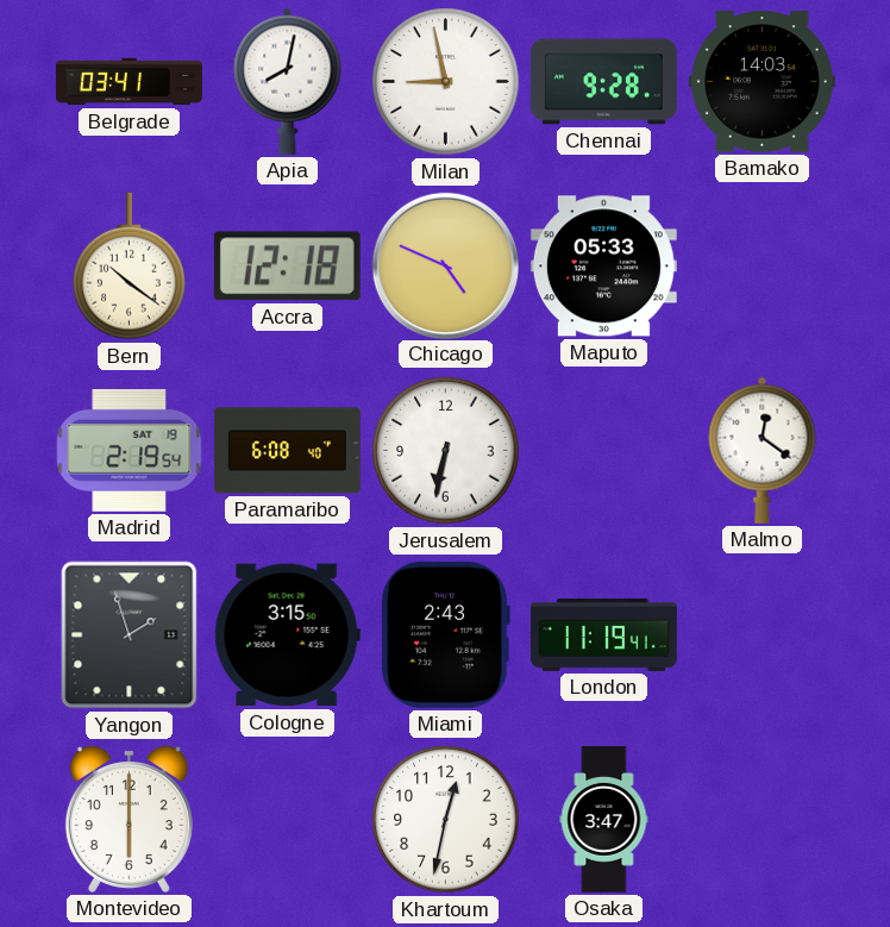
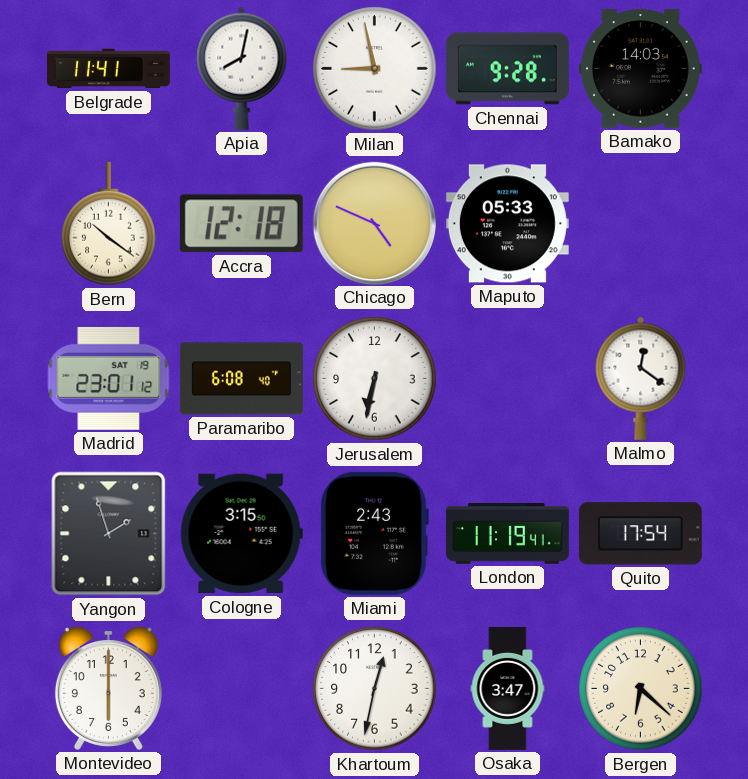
Belgrade: 03:41 -> 11:41
Madrid: 2:19 -> 23:01
Quito: none -> 17:54
Bergen: none -> 6:22
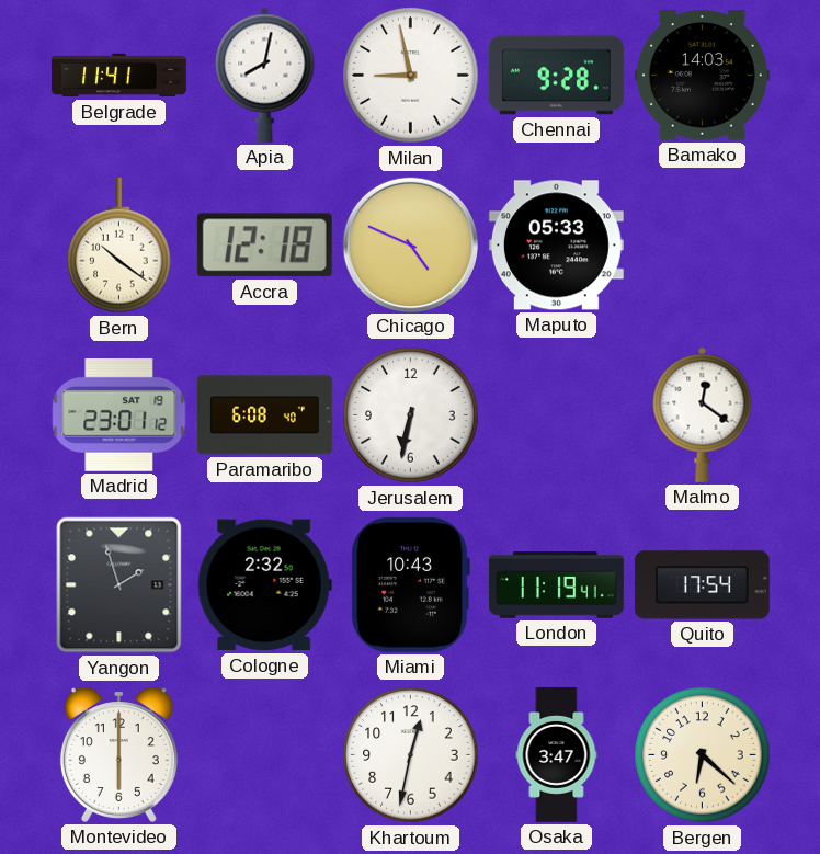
Cologne: 3:15 -> 2:32
Miami: 2:43 -> 10:43
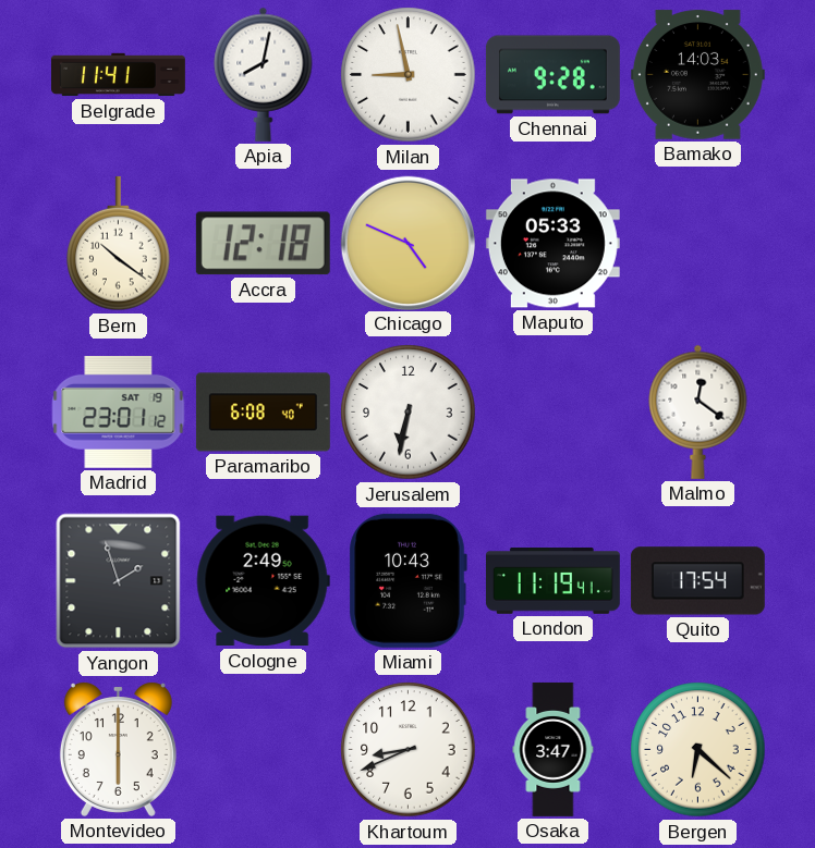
Cologne: 2:32 -> 2:49
Khartoum: 12:32 -> 8:41
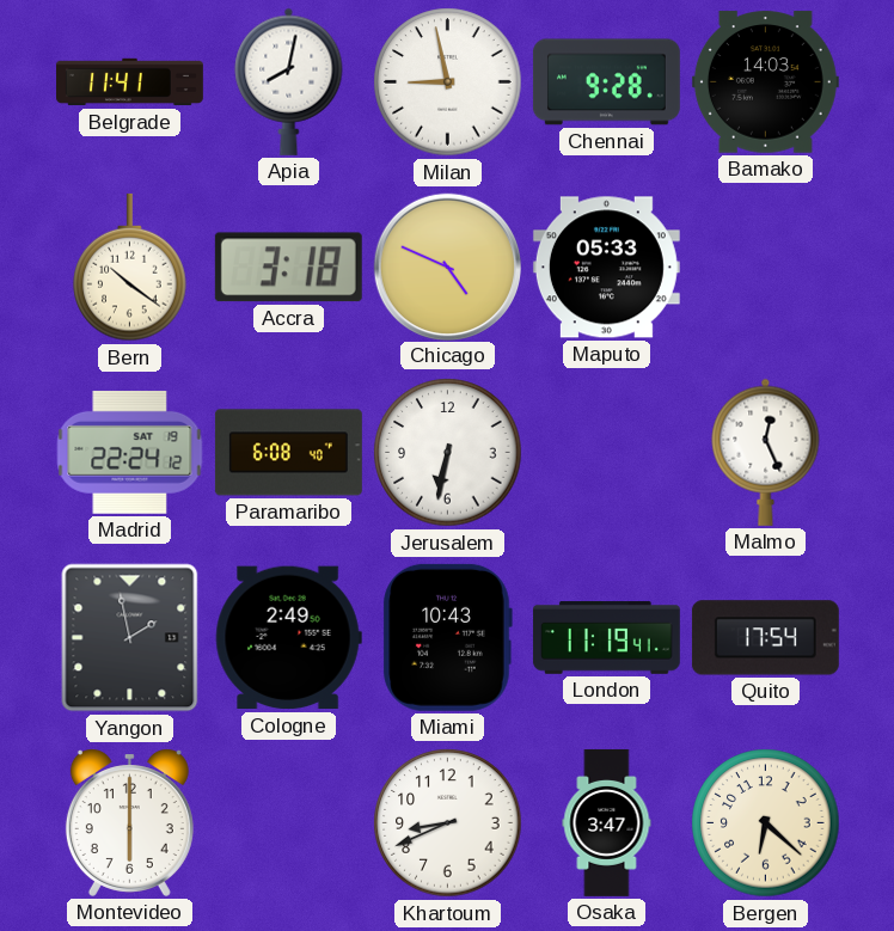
Accra: 12:18 -> 3:18
Madrid: 23:01 -> 22:24
Malmo: 12:21 -> 12:26
Yangon: 1:57 -> 1:58
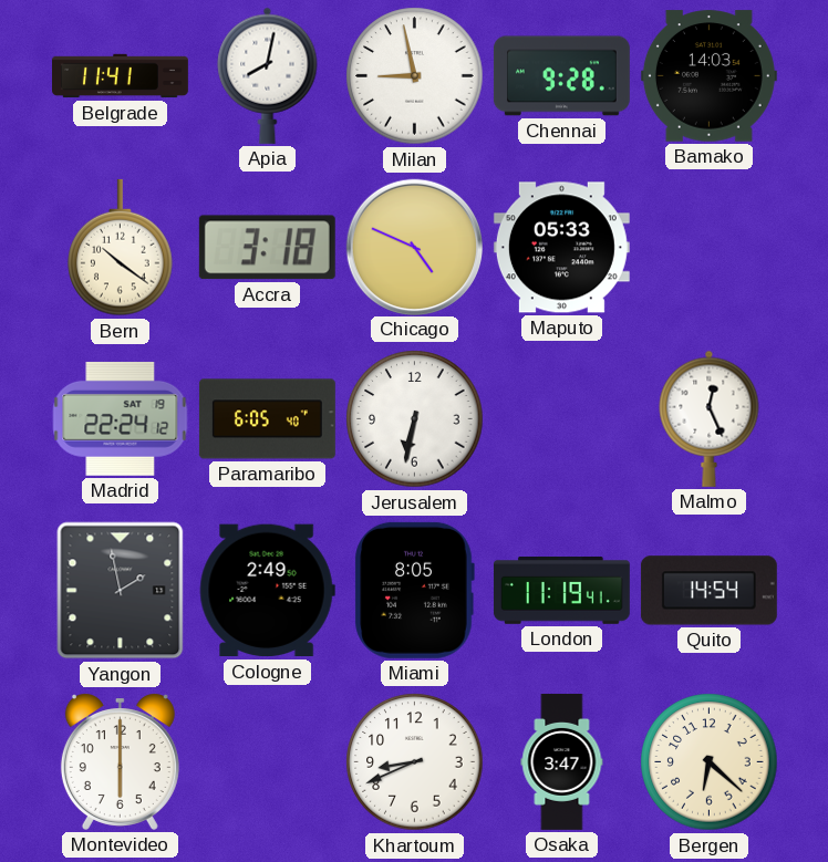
Paramaribo: 6:08 -> 6:05
Miami: 10:43 -> 8:05
Quito: 17:54 -> 14:54
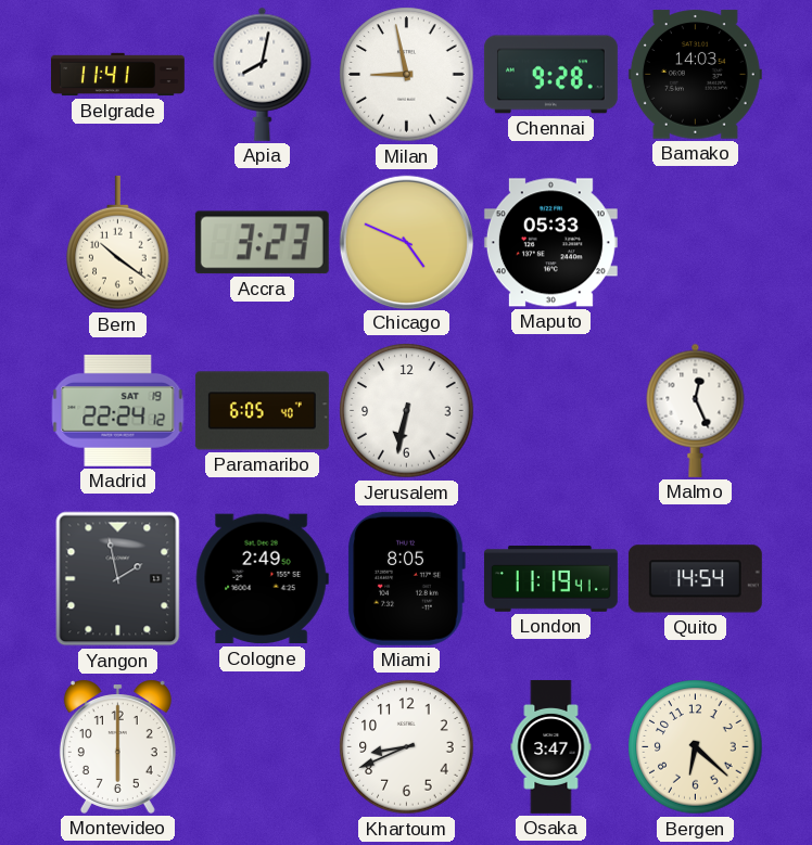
Accra: 3:18 -> 3:23
